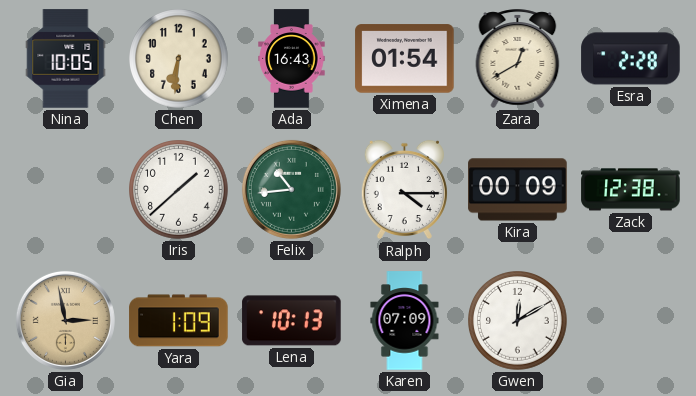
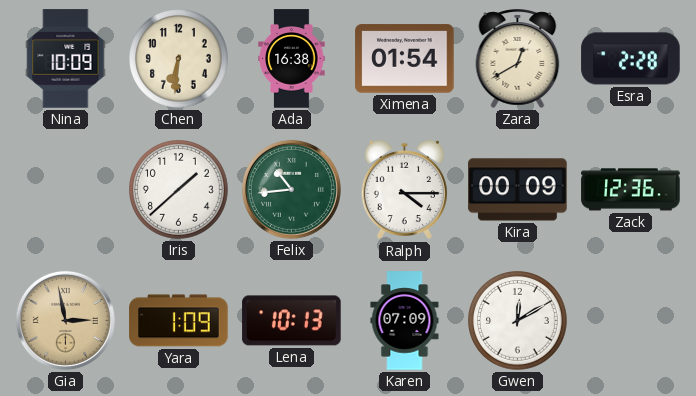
Nina: 10:05 -> 10:09
Ada: 16:43 -> 16:38
Zack: 12:38 -> 12:36
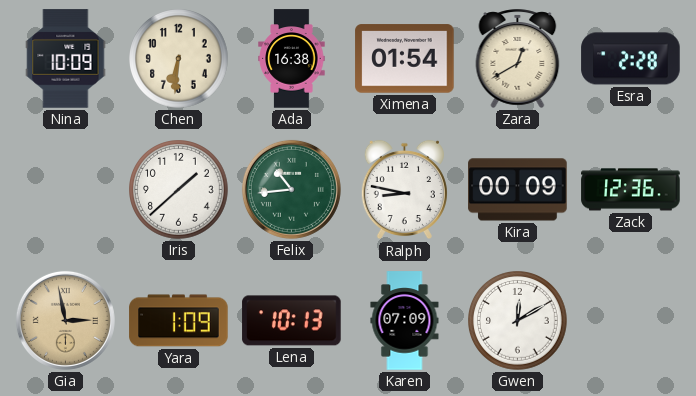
Ralph: 4:15 -> 8:47
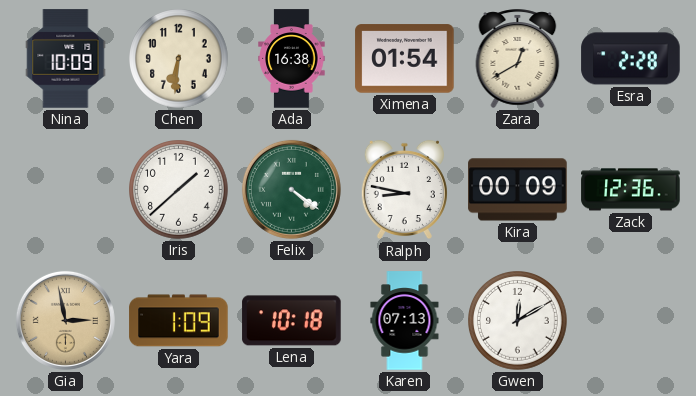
Felix: 10:44 -> 4:21
Lena: 10:13 -> 10:18
Karen: 07:09 -> 07:13
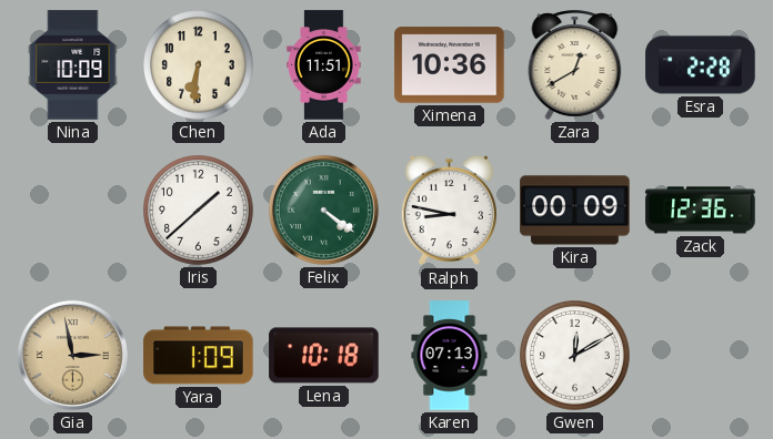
Ada: 16:38 -> 11:51
Ximena: 01:54 -> 10:36
